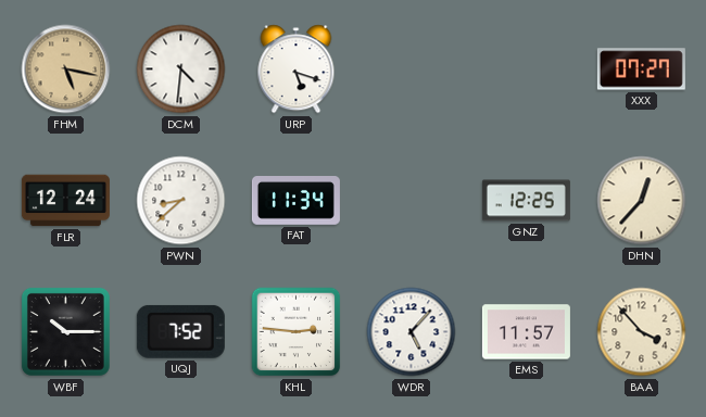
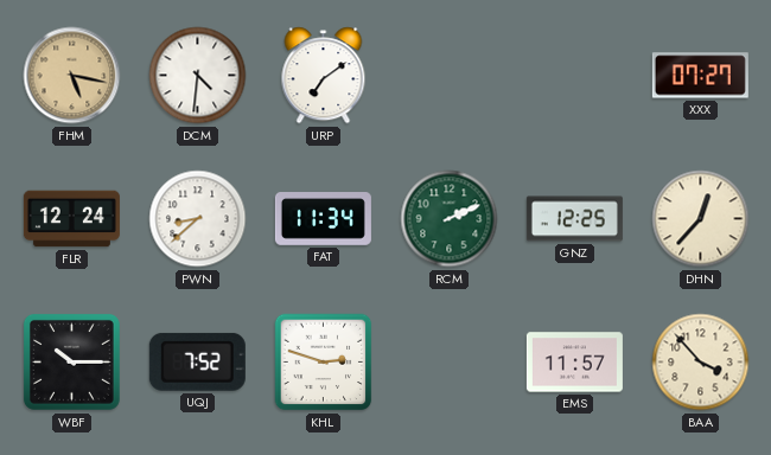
URP: 5:18 -> 7:09
RCM: none -> 2:11
KHL: 2:46 -> 2:48
WDR: 5:07 -> none
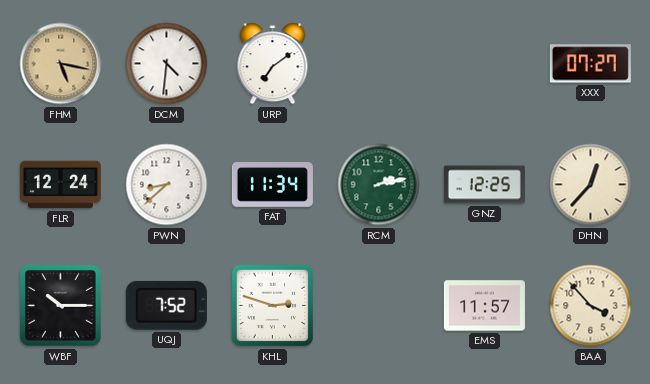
RCM: 2:11 -> 2:13
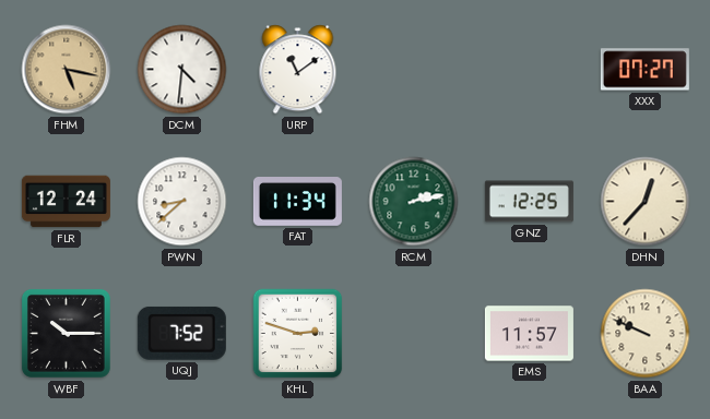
URP: 7:09 -> 11:09
BAA: 3:53 -> 9:49
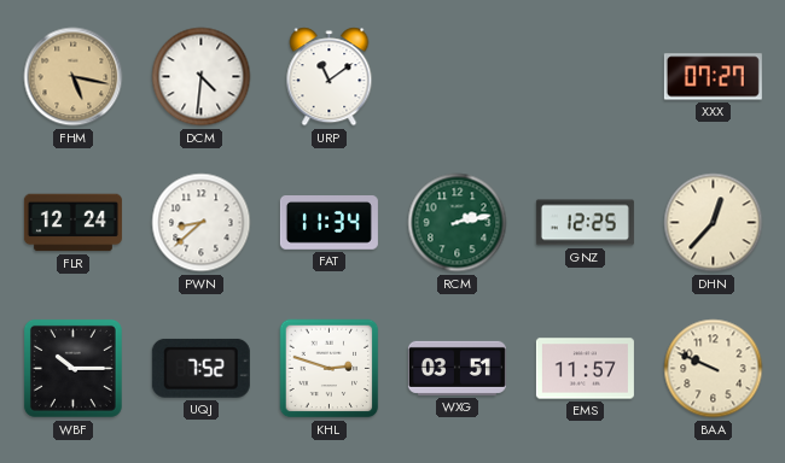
WXG: none -> 03:51
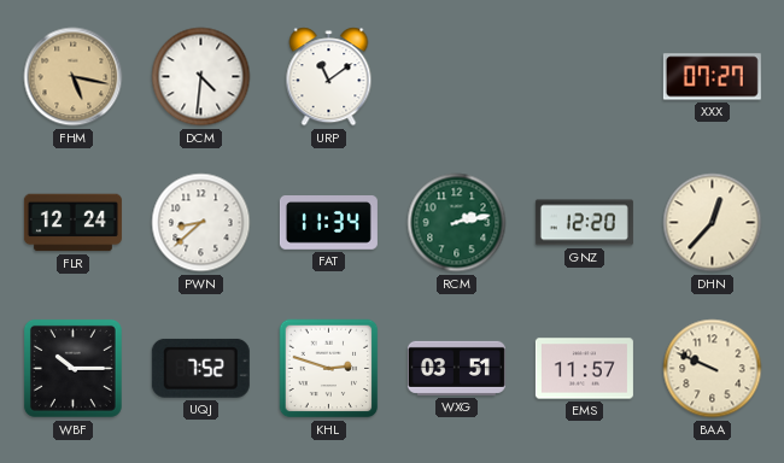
GNZ: 12:25 -> 12:20
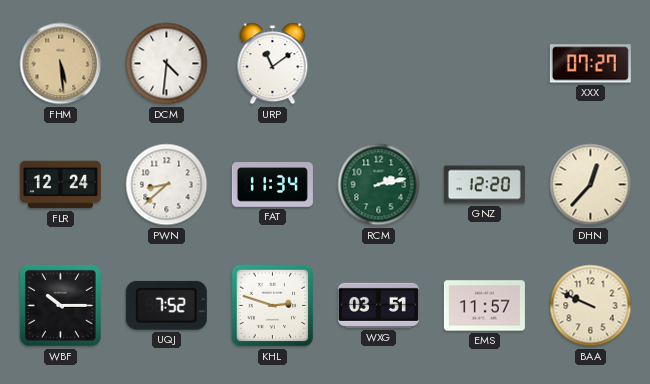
FHM: 5:17 -> 5:29
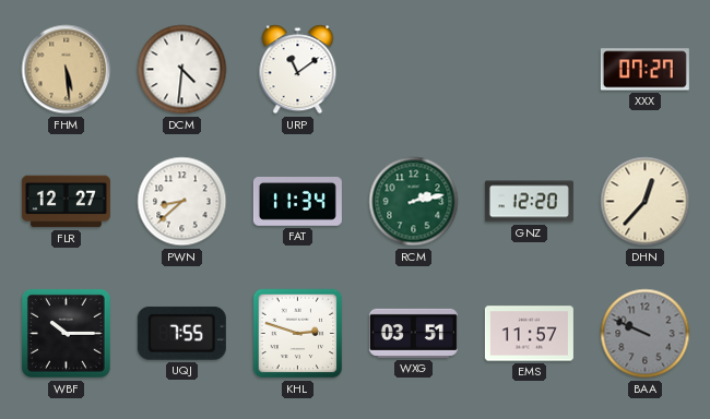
FLR: 12:24 -> 12:27
UQJ: 7:52 -> 7:55
BAA dial: cream -> grey
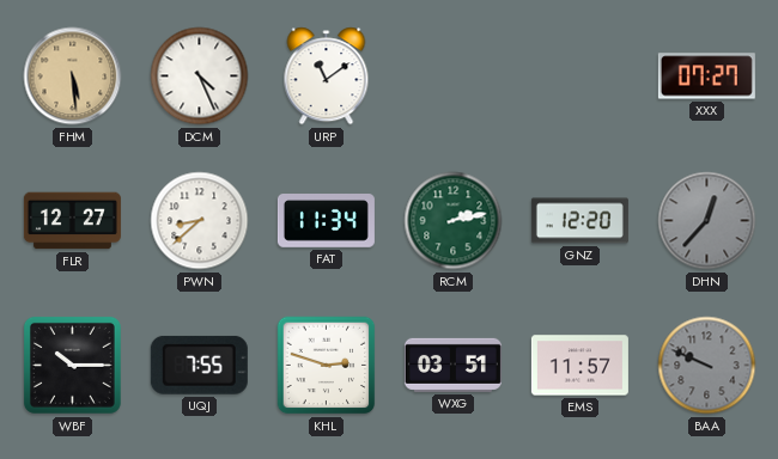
DCM: 4:31 -> 4:26
DHN dial: cream -> grey
